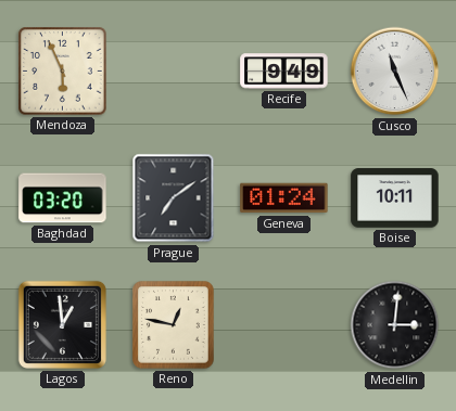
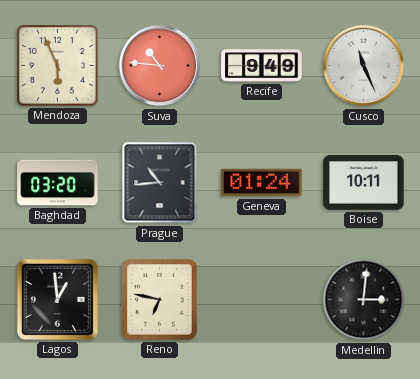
Suva: none -> 10:46
Prague: 7:09 -> 10:44
Reno: 12:47 -> 6:47
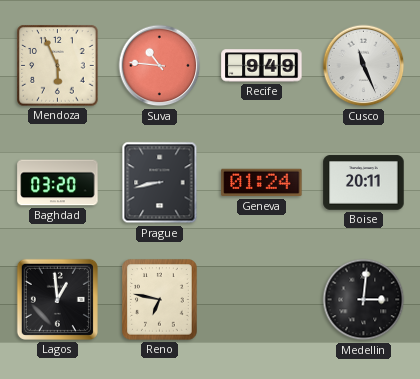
Prague: 10:44 -> 8:43
Boise: 10:11 -> 20:11
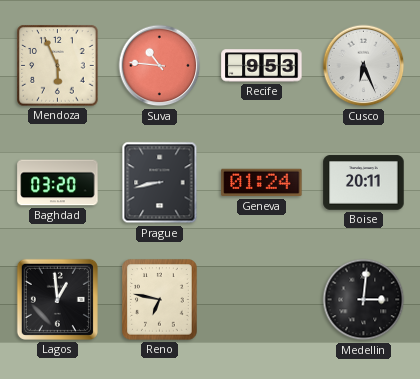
Recife: 9:49 -> 9:53
Cusco: 11:26 -> 6:26
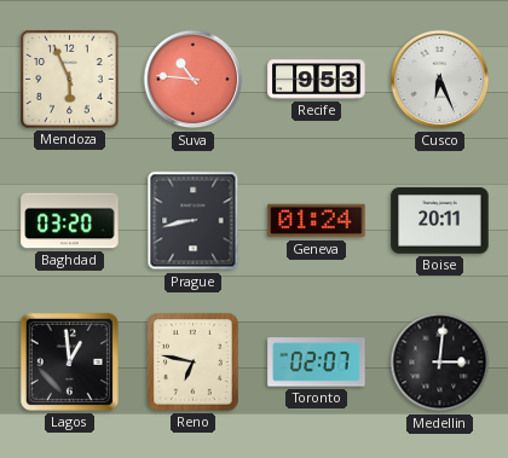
Toronto: none -> 02:07
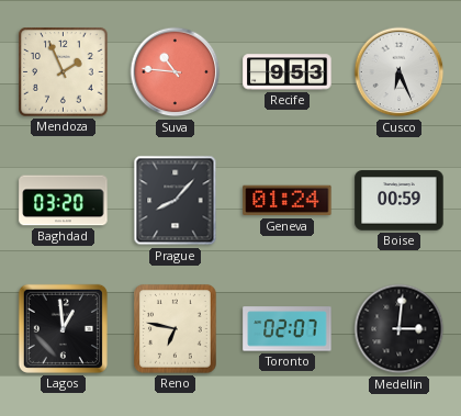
Mendoza: 5:56 -> 1:56
Prague: 8:43 -> 8:07
Boise: 20:11 -> 00:59
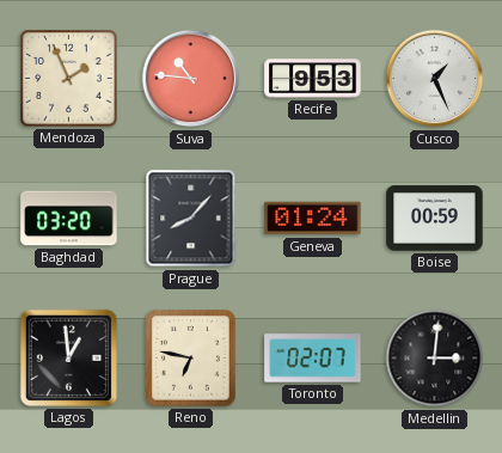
Cusco: 6:26 -> 1:26
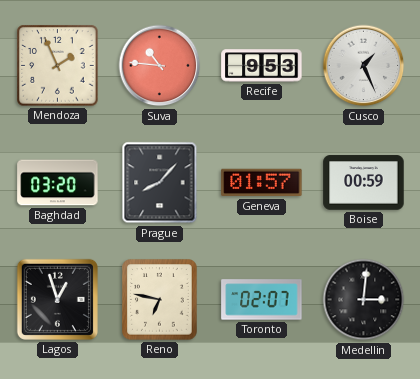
Geneva: 01:24 -> 01:57
Lagos: 12:59 -> 12:57
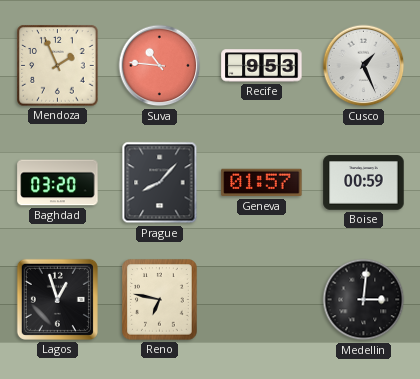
Toronto: 02:07 -> none
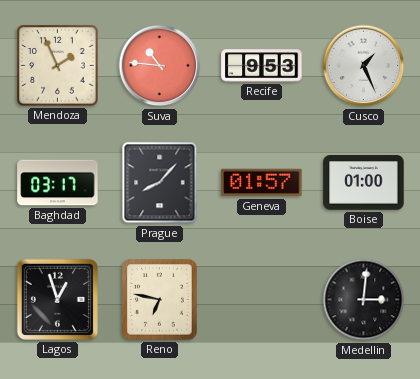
Baghdad: 03:20 -> 03:17
Boise: 00:59 -> 01:00
